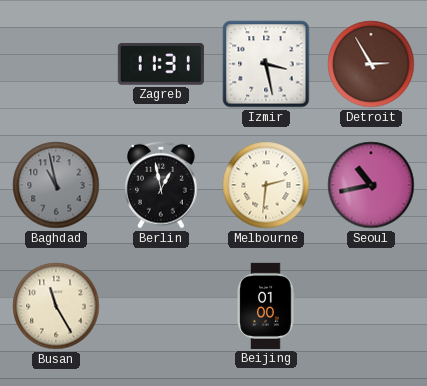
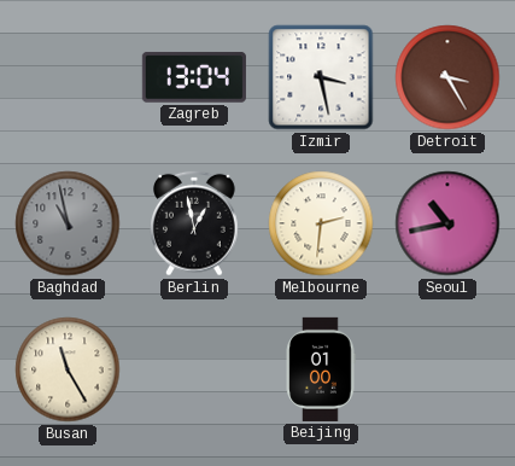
Zagreb: 11:31 -> 13:04
Detroit: 2:55 -> 3:25
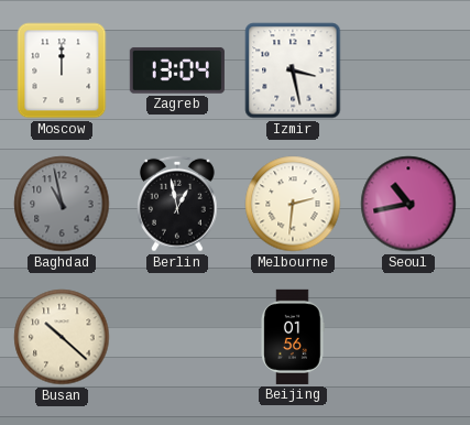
Moscow: none -> 12:00
Detroit: 3:25 -> none
Busan: 11:25 -> 10:22
Beijing: 01:00 -> 01:56
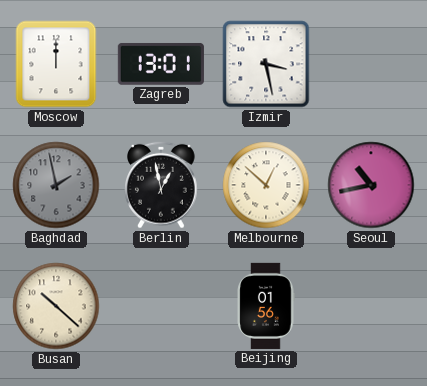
Zagreb: 13:04 -> 13:01
Baghdad: 10:58 -> 1:58
Melbourne: 2:31 -> 12:52
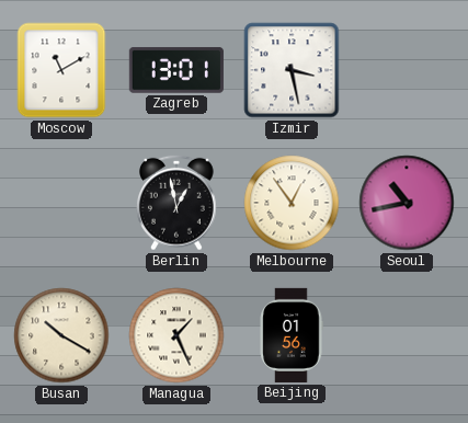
Moscow: 12:00 -> 11:10
Baghdad: 1:58 -> none
Melbourne: 12:52 -> 12:54
Busan: 10:22 -> 10:20
Managua: none -> 1:26
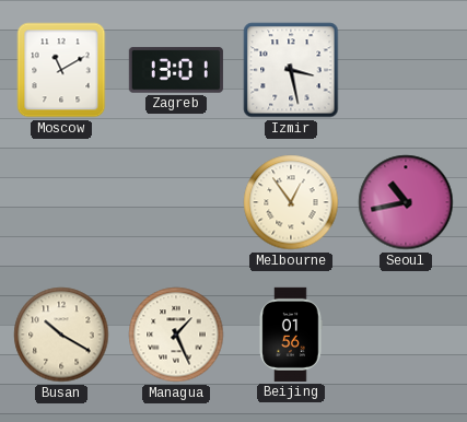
Berlin: 12:58 -> none
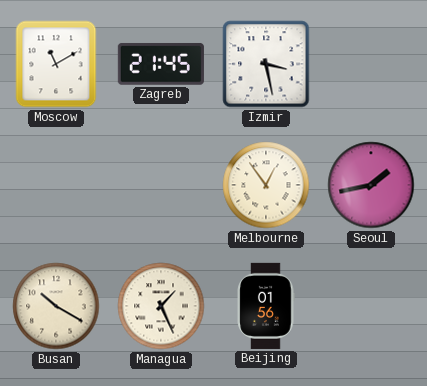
Zagreb: 13:01 -> 21:45
Seoul: 10:43 -> 1:43
